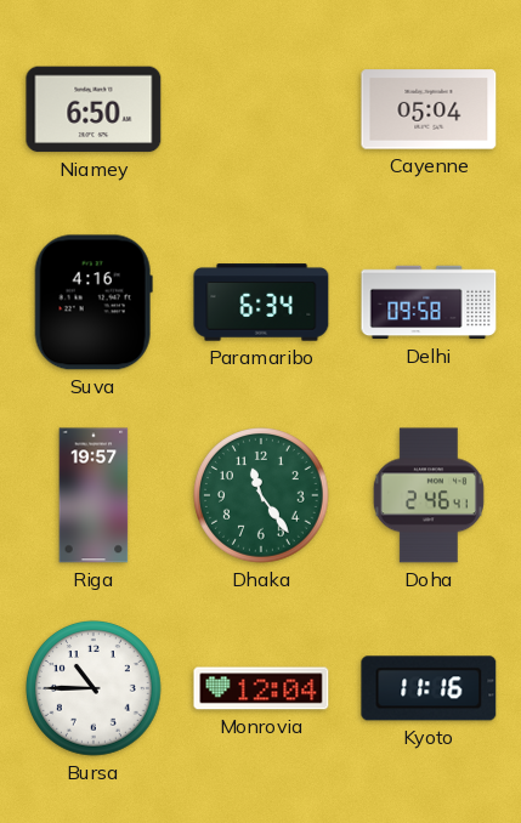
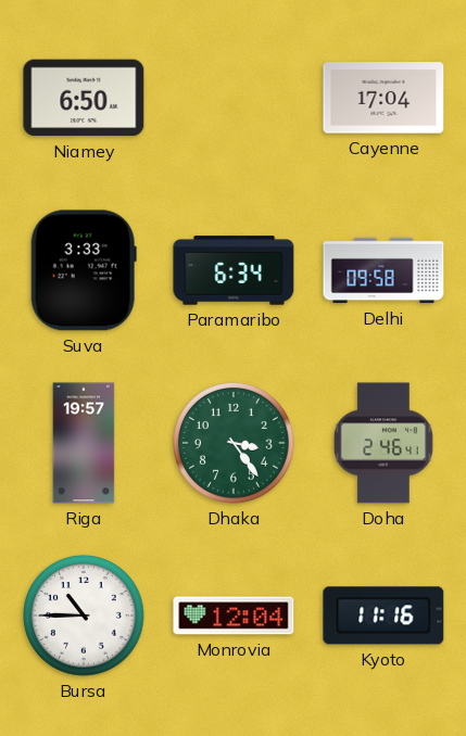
Cayenne: 05:04 -> 17:04
Suva: 4:16 -> 3:33
Dhaka: 11:24 -> 3:24
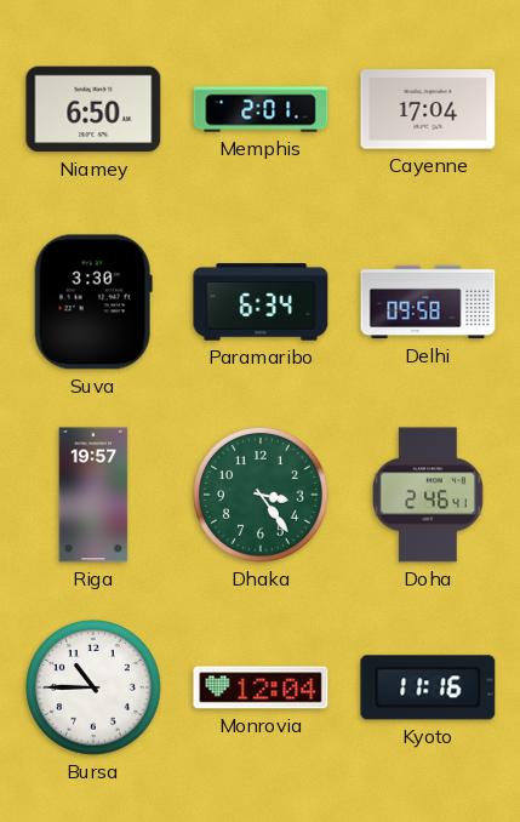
Memphis: none -> 2:01
Suva: 3:33 -> 3:30
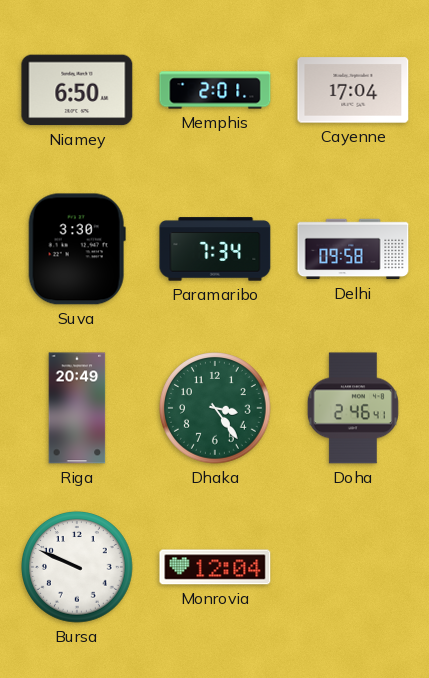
Paramaribo: 6:34 -> 7:34
Riga: 19:57 -> 20:49
Bursa: 10:45 -> 9:49
Kyoto: 11:16 -> none
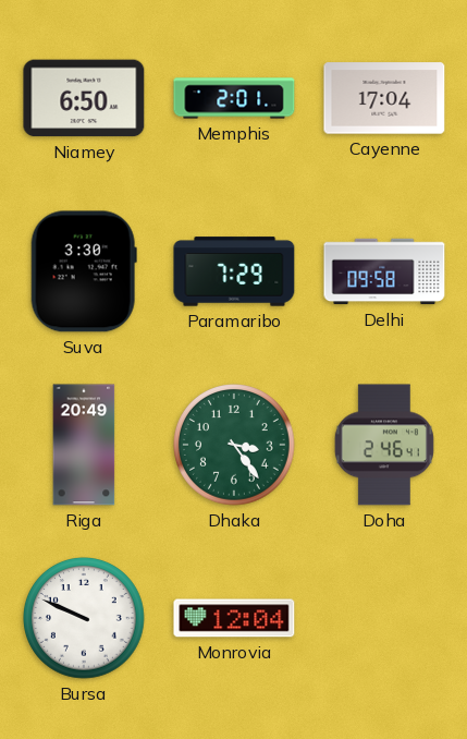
Paramaribo: 7:34 -> 7:29
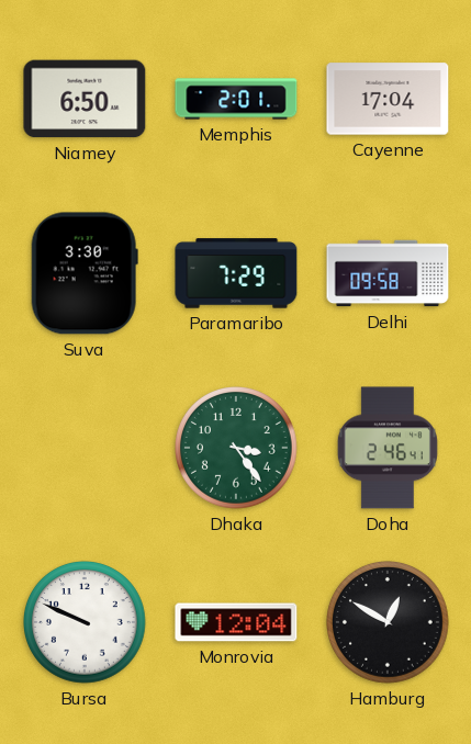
Riga: 20:49 -> none
Hamburg: none -> 12:50
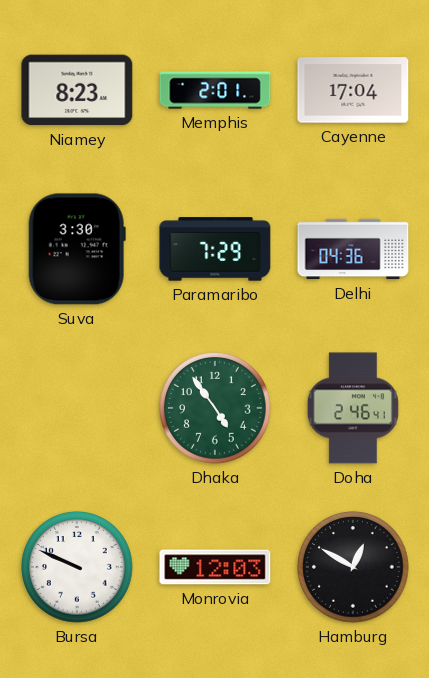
Niamey: 6:50 -> 8:23
Delhi: 09:58 -> 04:36
Dhaka: 3:24 -> 4:54
Monrovia: 12:04 -> 12:03
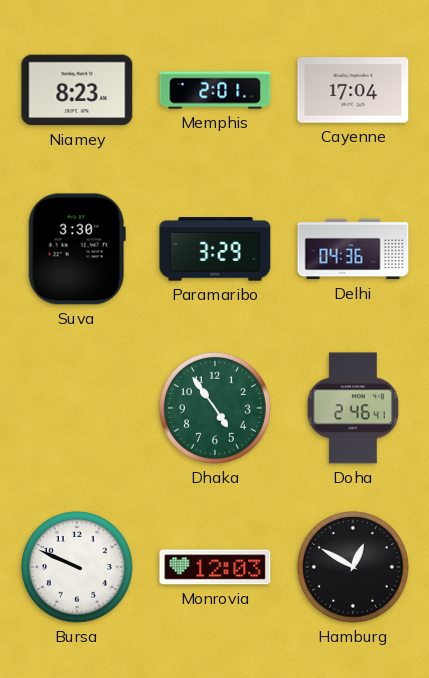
Paramaribo: 7:29 -> 3:29
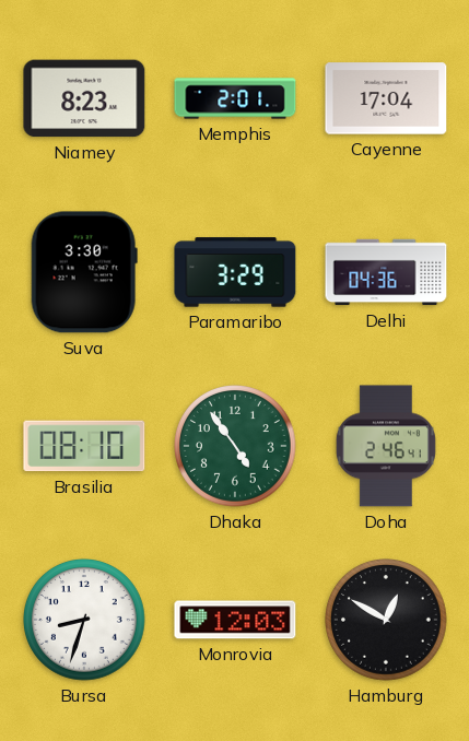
Brasilia: none -> 08:10
Bursa: 9:49 -> 8:33
